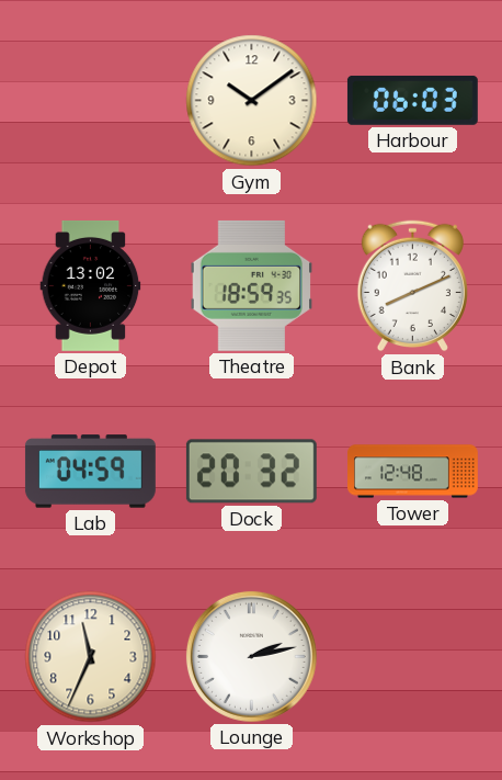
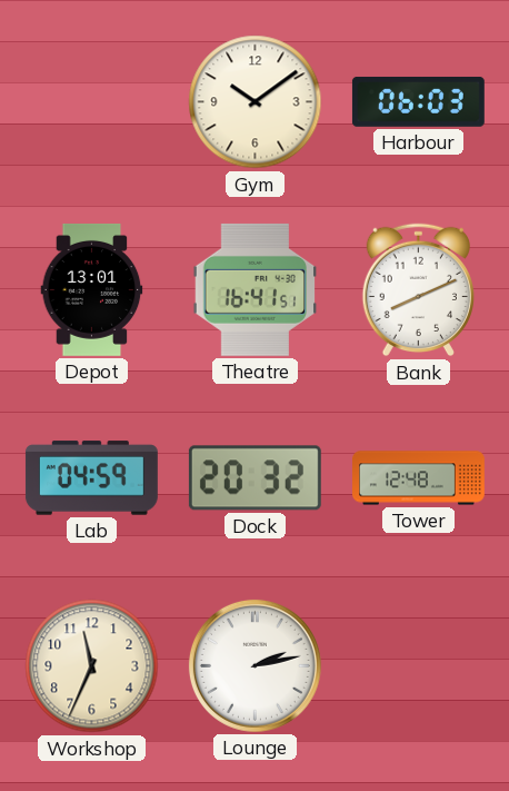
Depot: 13:02 -> 13:01
Theatre: 18:59 -> 16:41
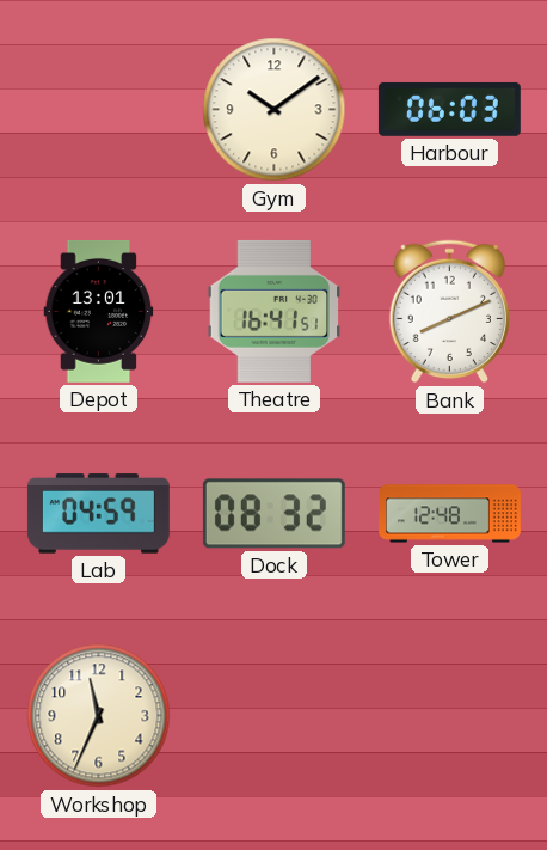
Dock: 20:32 -> 08:32
Lounge: 2:13 -> none
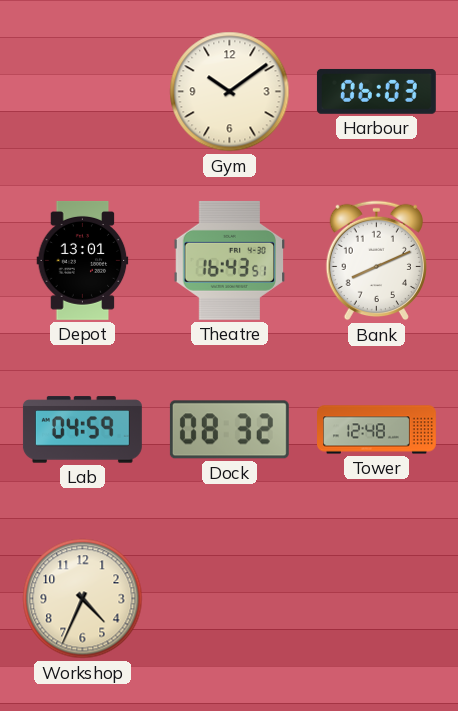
Theatre: 16:41 -> 16:43
Workshop: 11:34 -> 4:34
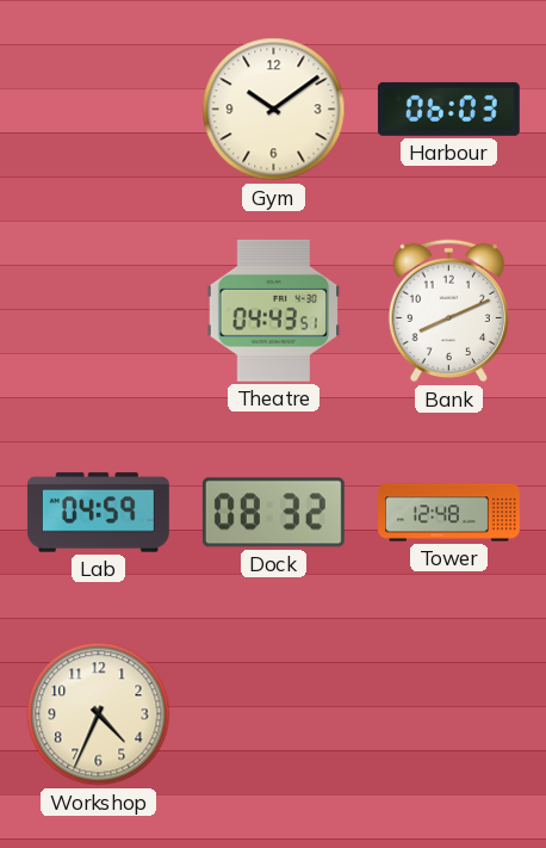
Depot: 13:01 -> none
Theatre: 16:43 -> 04:43
